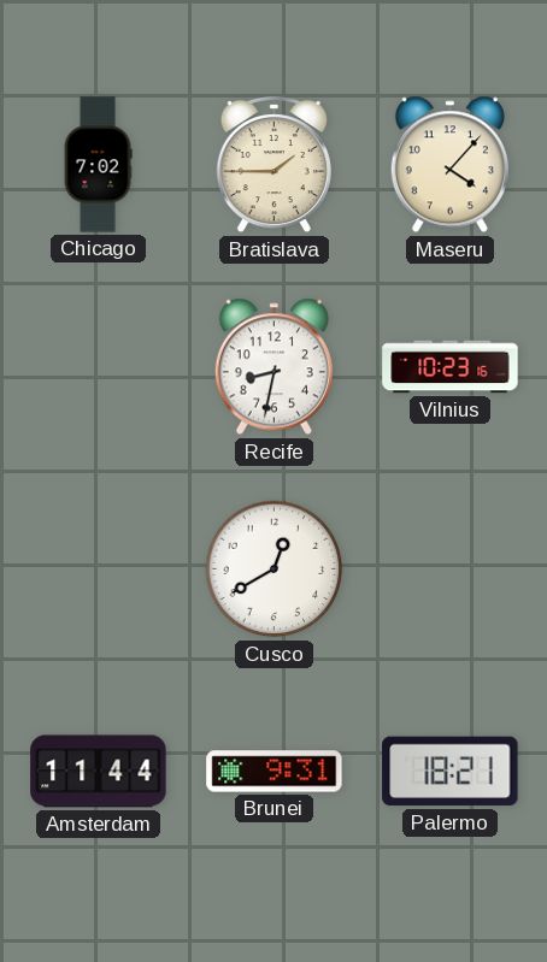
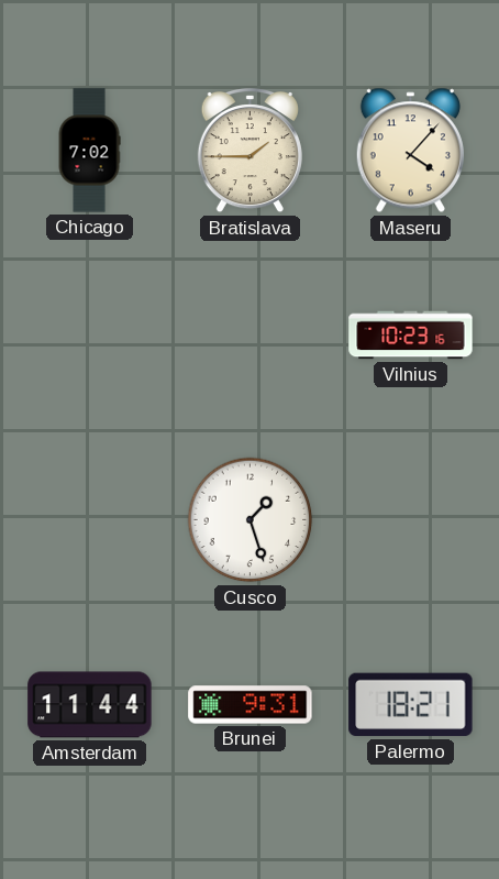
Recife: 8:32 -> none
Cusco: 12:40 -> 1:27
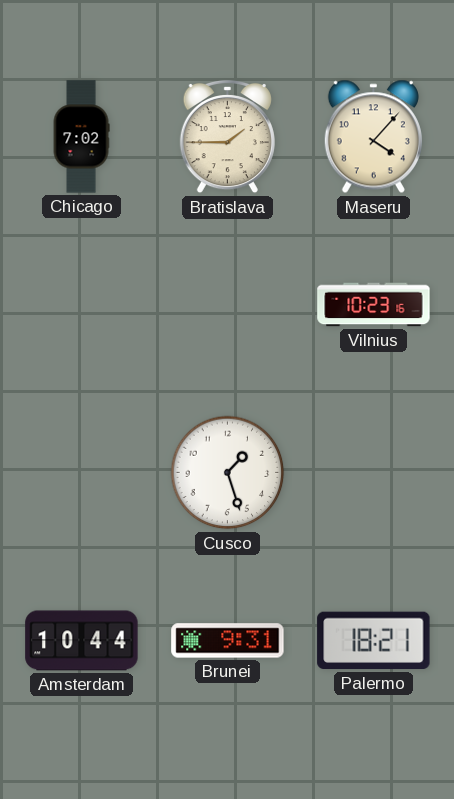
Amsterdam: 11:44 -> 10:44
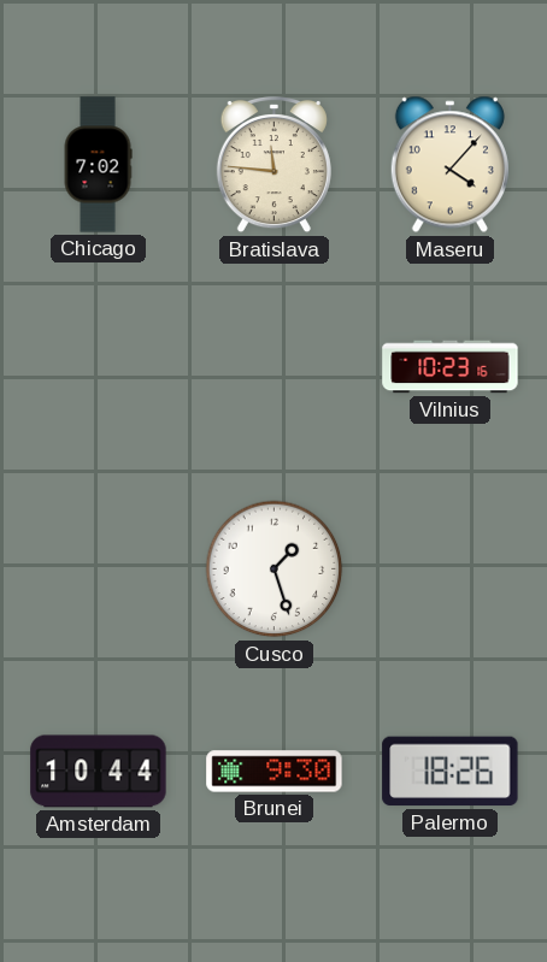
Bratislava: 1:45 -> 11:46
Brunei: 9:31 -> 9:30
Palermo: 18:21 -> 18:26
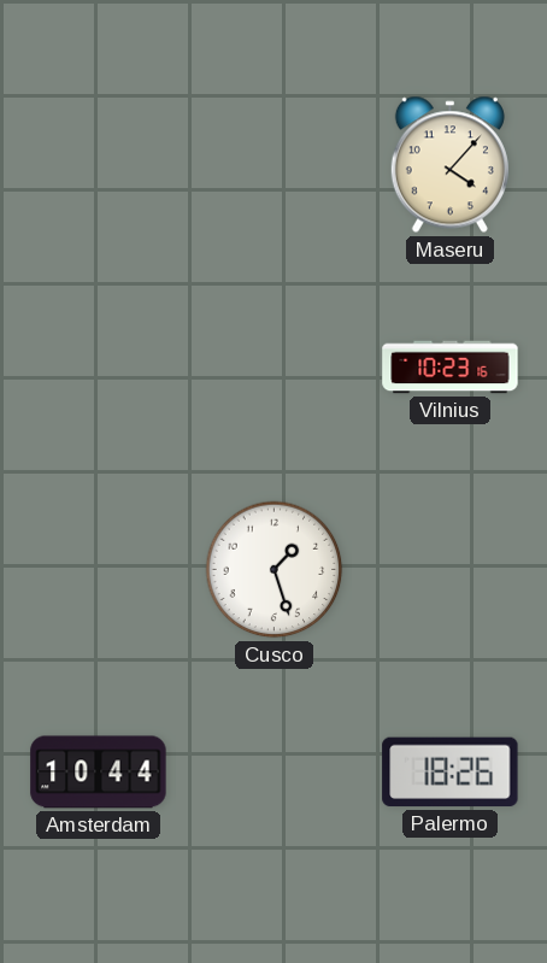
Chicago: 7:02 -> none
Bratislava: 11:46 -> none
Brunei: 9:30 -> none
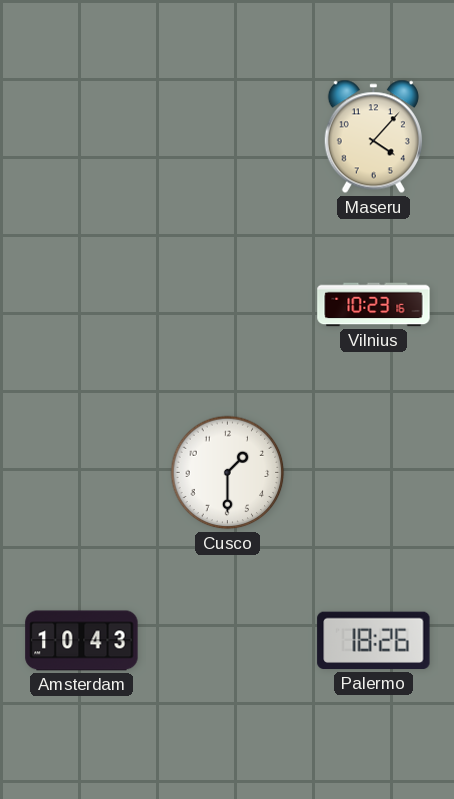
Cusco: 1:27 -> 1:30
Amsterdam: 10:44 -> 10:43
